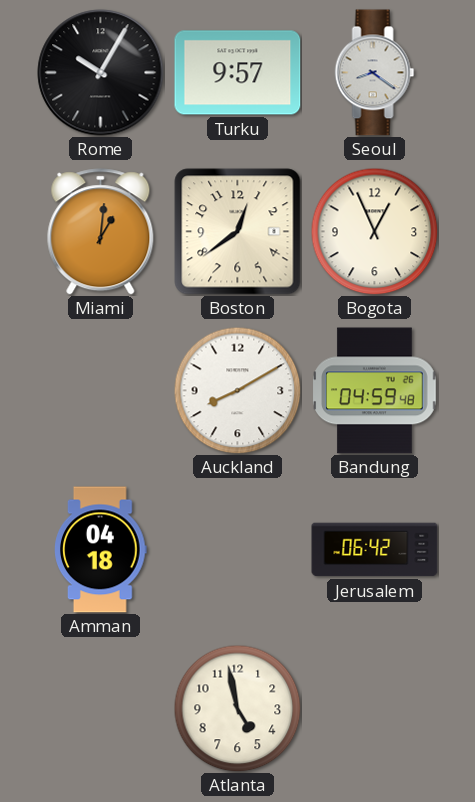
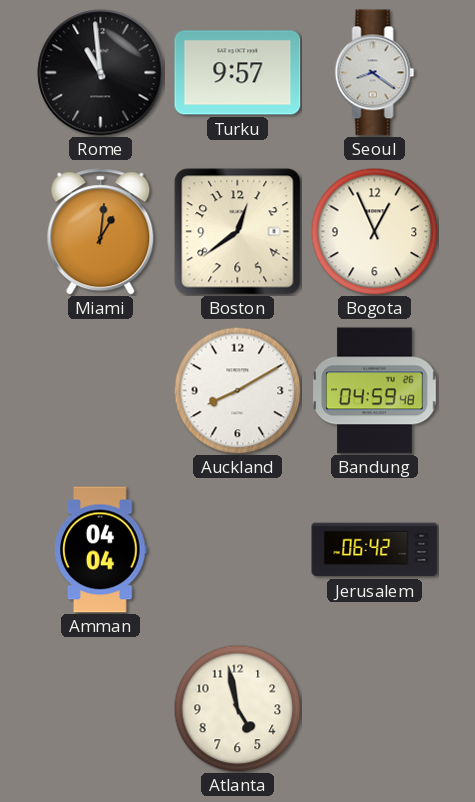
Rome: 10:05 -> 10:59
Amman: 04:18 -> 04:04
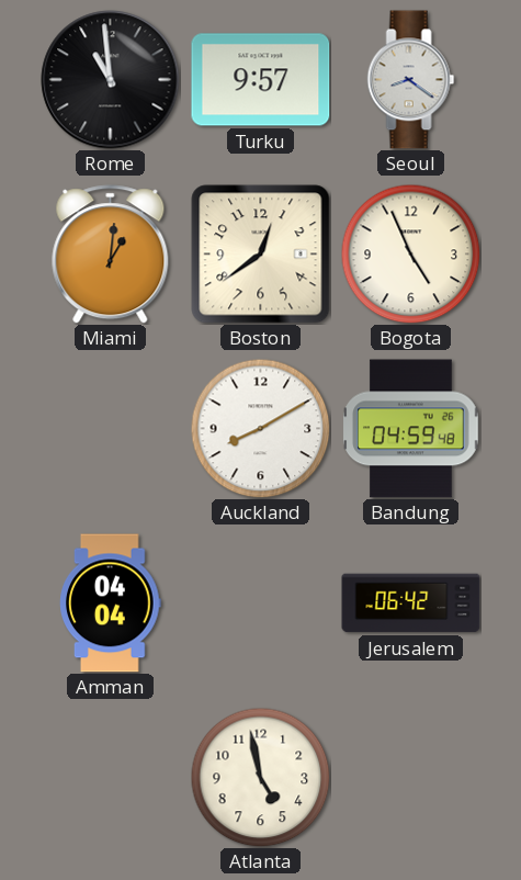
Bogota: 12:56 -> 4:56
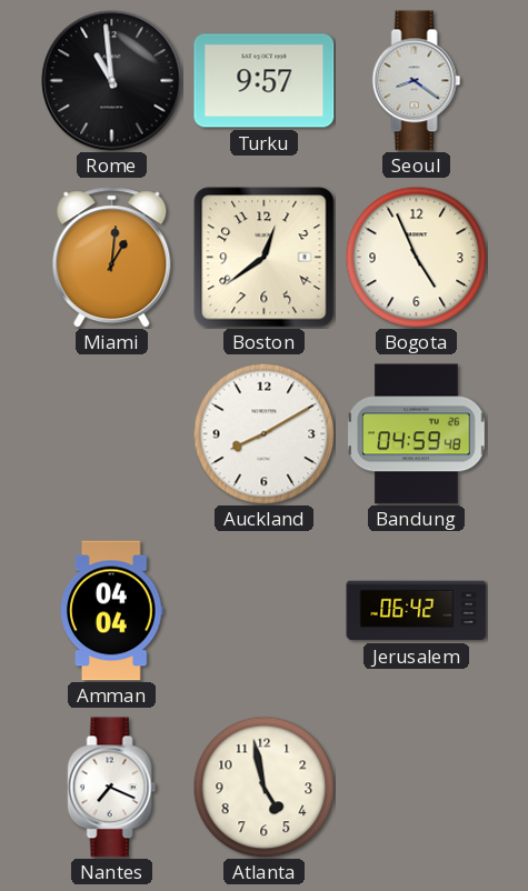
Nantes: none -> 7:19
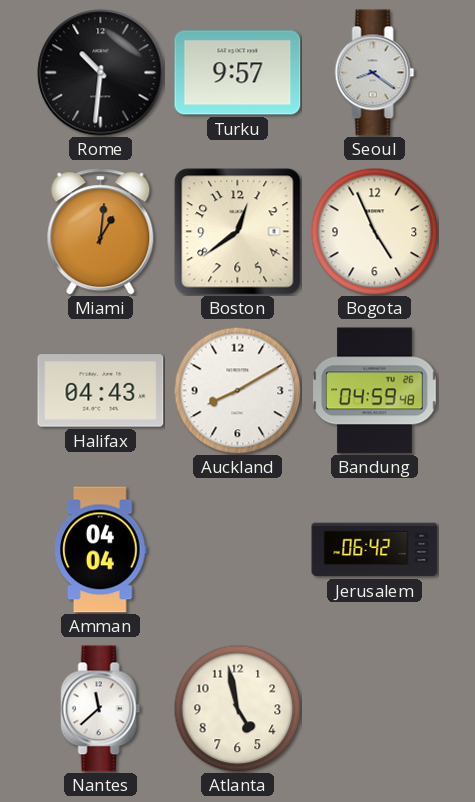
Rome: 10:59 -> 10:31
Halifax: none -> 04:43
Nantes: 7:19 -> 11:38
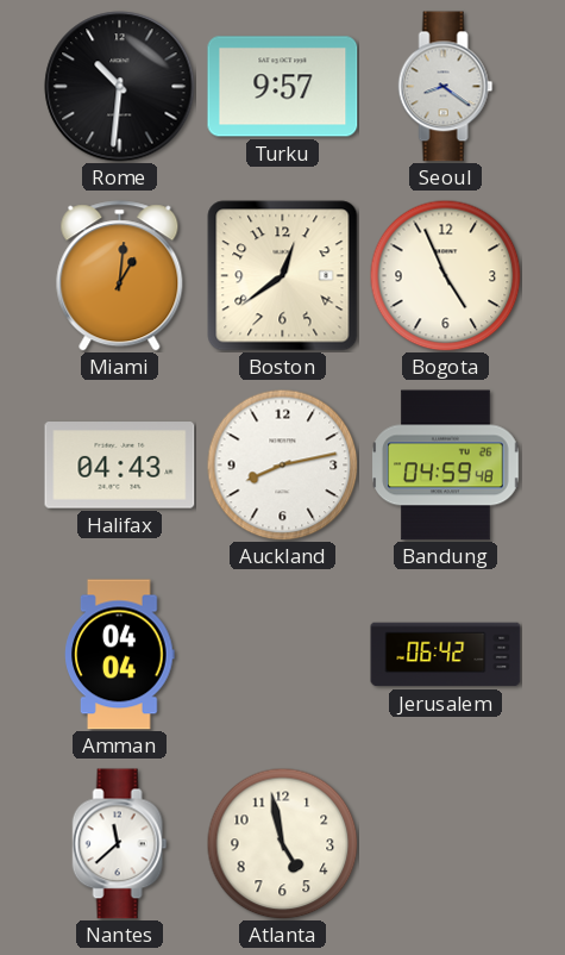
Auckland: 8:10 -> 8:13
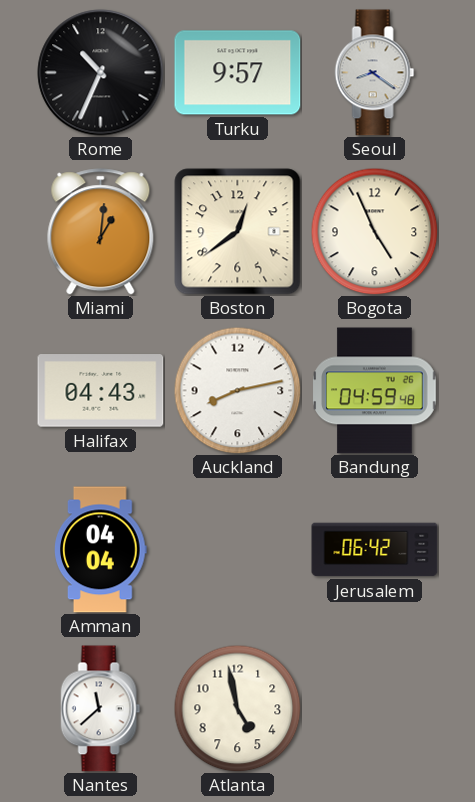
Rome: 10:31 -> 10:34
